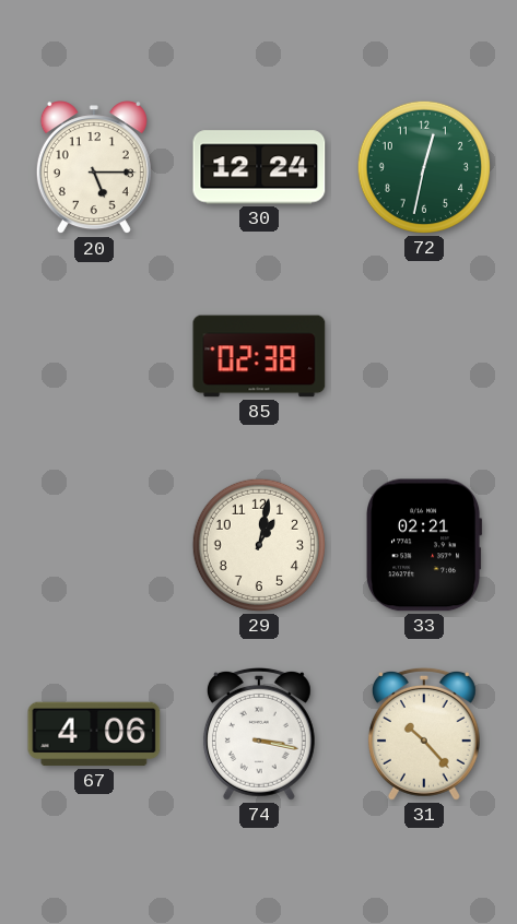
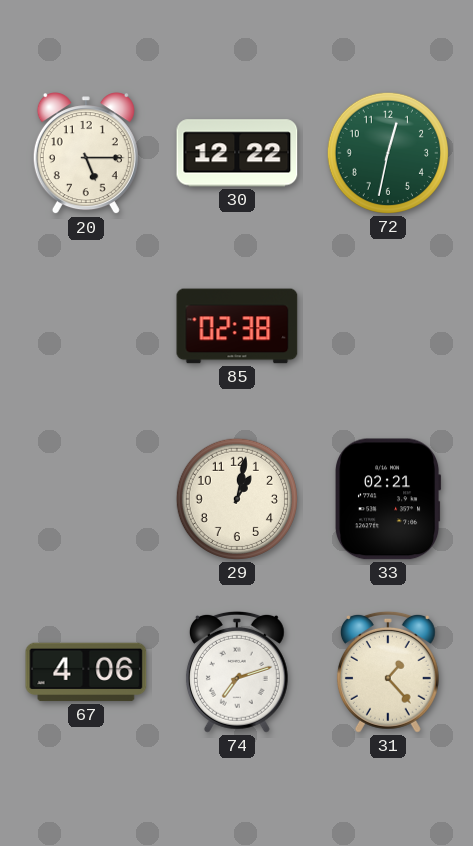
30: 12:24 -> 12:22
74: 3:17 -> 7:12
31: 10:23 -> 1:23
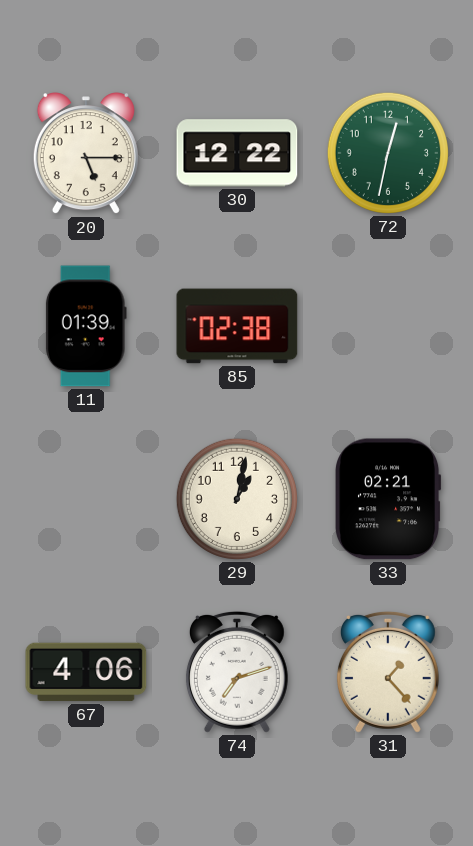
11: none -> 01:39
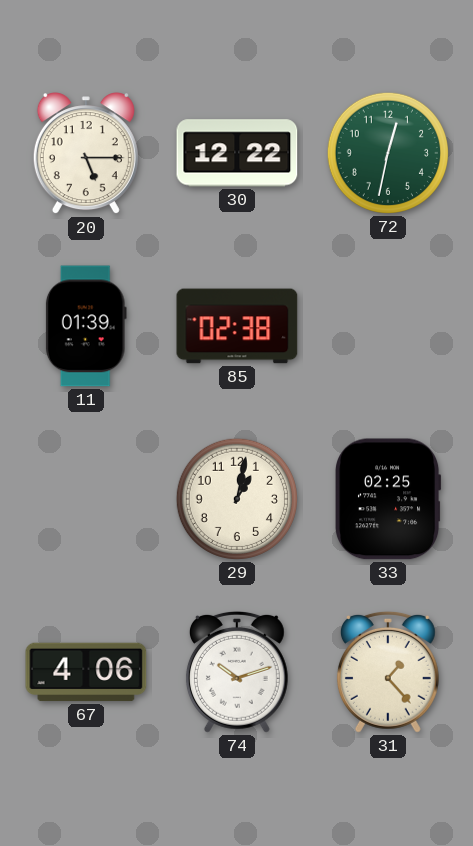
33: 02:21 -> 02:25
74: 7:12 -> 10:12
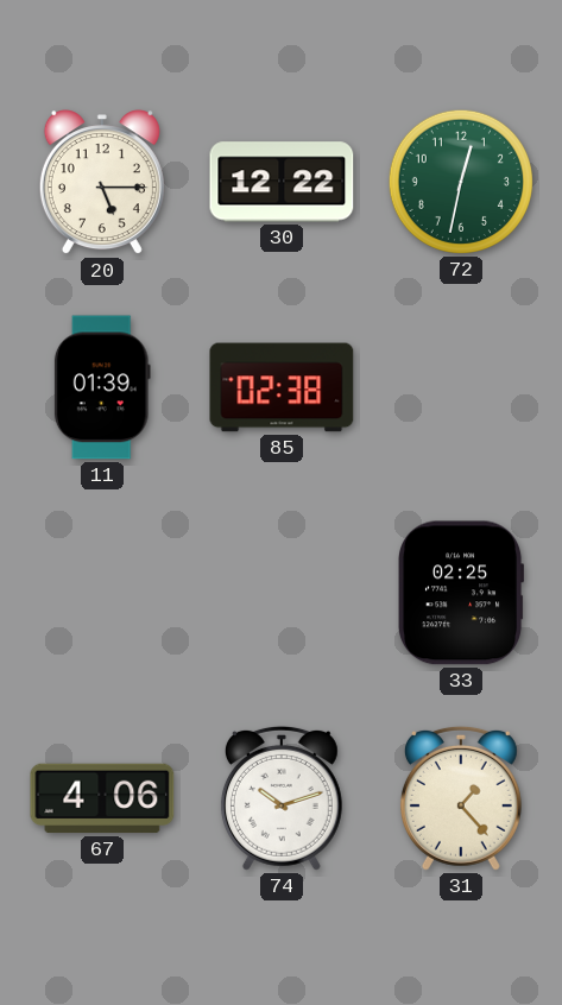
29: 1:02 -> none
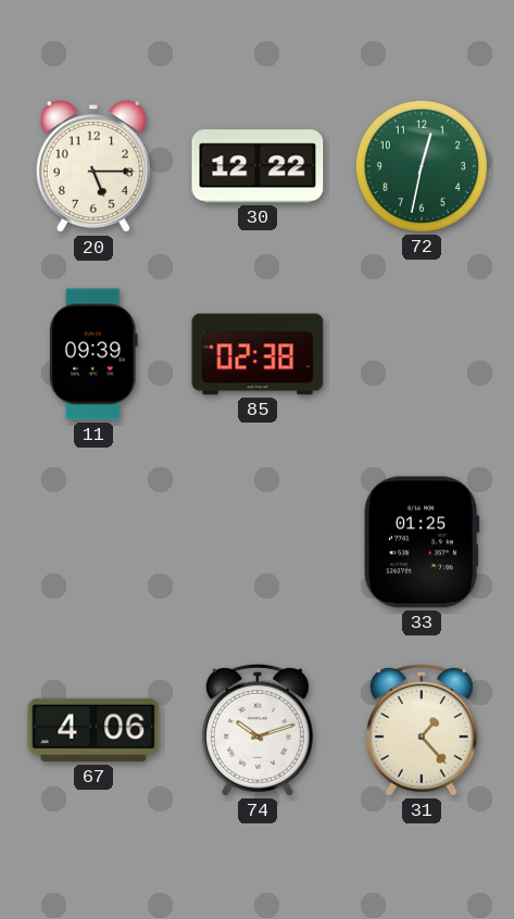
11: 01:39 -> 09:39
33: 02:25 -> 01:25
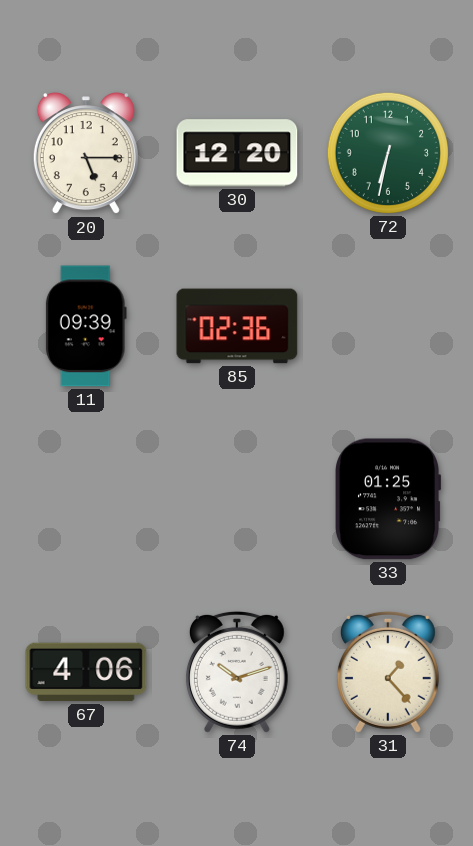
30: 12:22 -> 12:20
72: 12:32 -> 6:32
85: 02:38 -> 02:36
